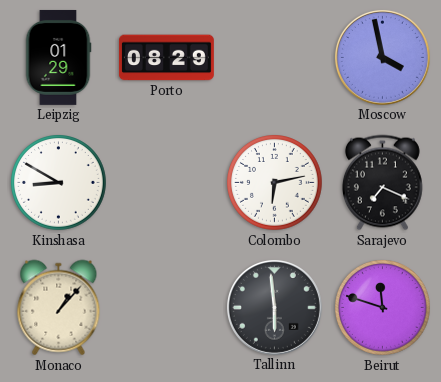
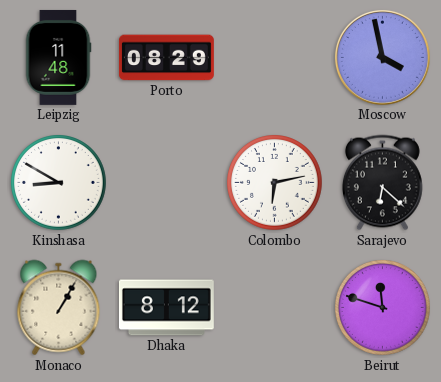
Leipzig: 01:29 -> 11:48
Sarajevo: 7:19 -> 6:22
Monaco: 1:07 -> 1:05
Dhaka: none -> 8:12
Tallinn: 5:59 -> none
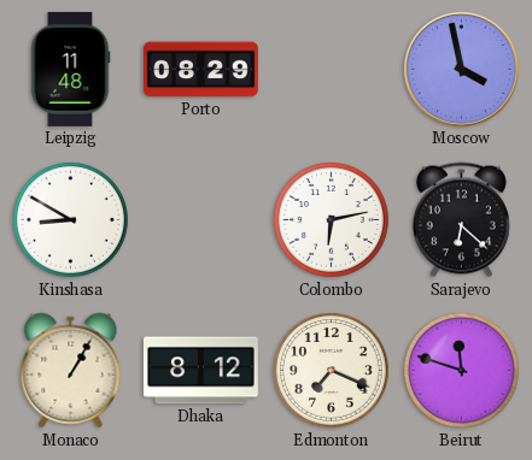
Edmonton: none -> 7:19
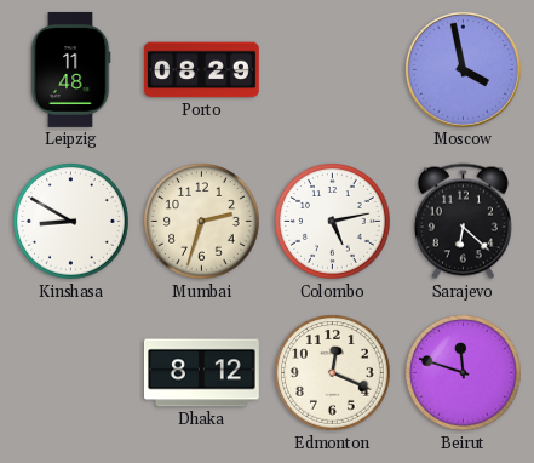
Mumbai: none -> 2:33
Colombo: 6:13 -> 5:13
Monaco: 1:05 -> none
Edmonton: 7:19 -> 12:19
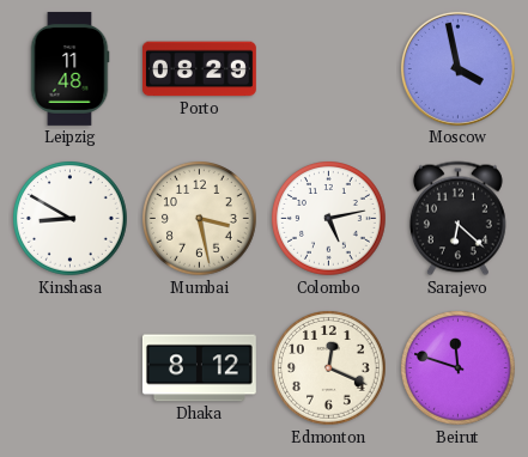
Mumbai: 2:33 -> 3:28
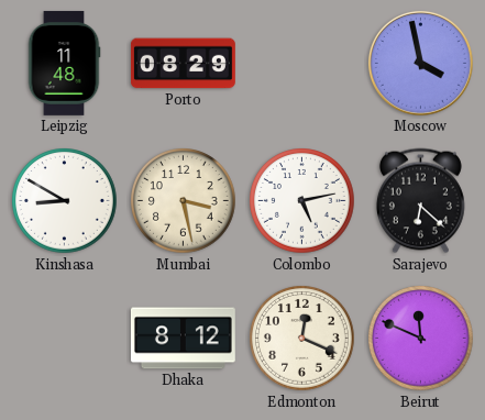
Beirut: 11:48 -> 11:49
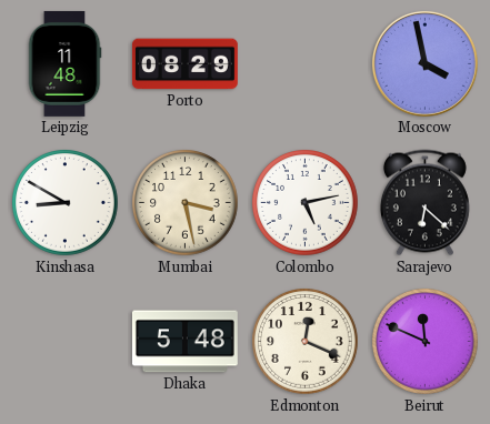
Dhaka: 8:12 -> 5:48
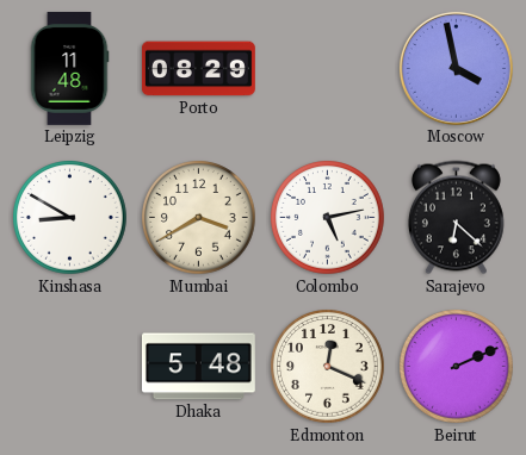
Mumbai: 3:28 -> 3:40
Beirut: 11:49 -> 2:11
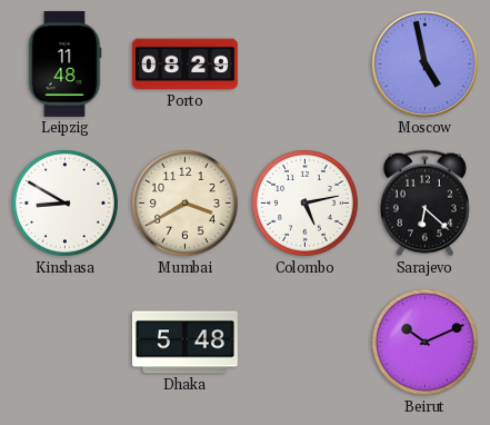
Moscow: 3:58 -> 4:58
Edmonton: 12:19 -> none
Beirut: 2:11 -> 10:11
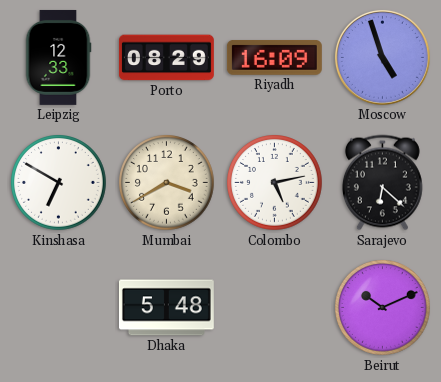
Leipzig: 11:48 -> 12:33
Riyadh: none -> 16:09
Moscow: 4:58 -> 4:57
Kinshasa: 8:50 -> 6:50
